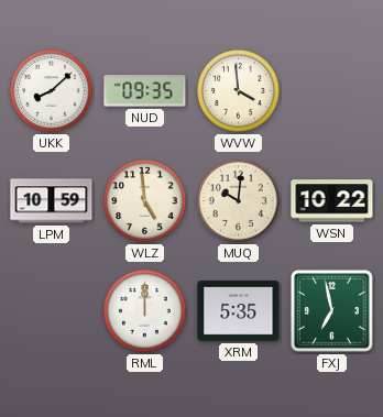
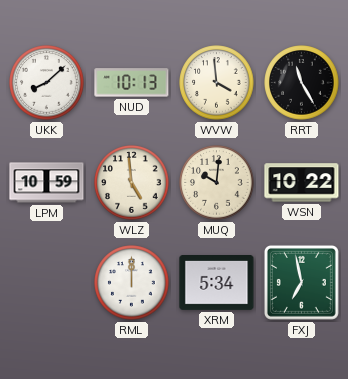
NUD: 09:35 -> 10:13
RRT: none -> 11:25
XRM: 5:35 -> 5:34
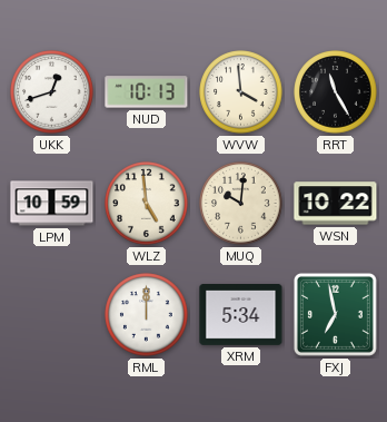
UKK: 8:08 -> 12:42
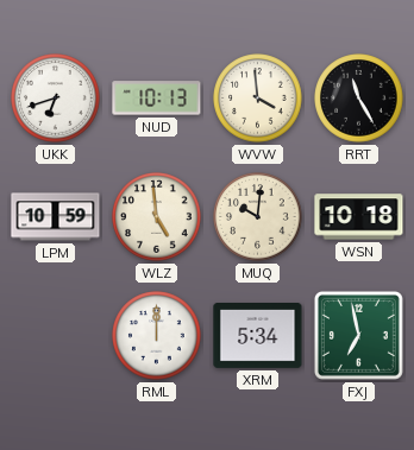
UKK: 12:42 -> 6:42
WSN: 10:22 -> 10:18
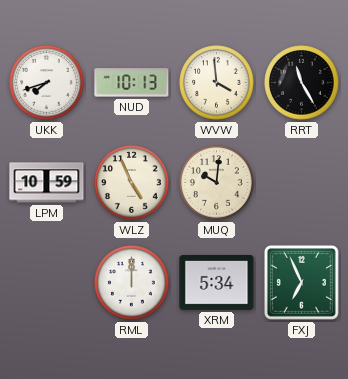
UKK: 6:42 -> 7:42
WLZ: 4:59 -> 4:56
WSN: 10:18 -> none
FXJ: 6:58 -> 6:56
